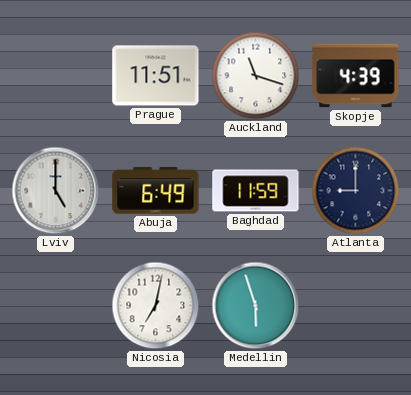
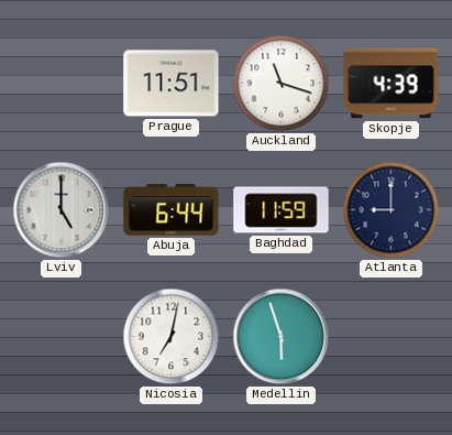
Abuja: 6:49 -> 6:44
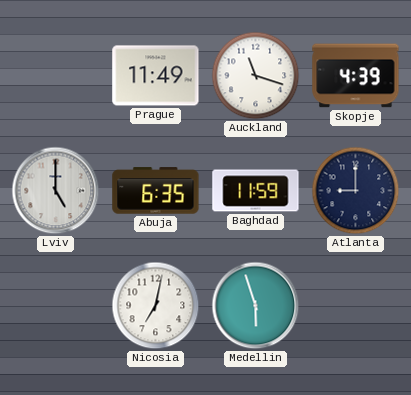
Prague: 11:51 -> 11:49
Abuja: 6:44 -> 6:35
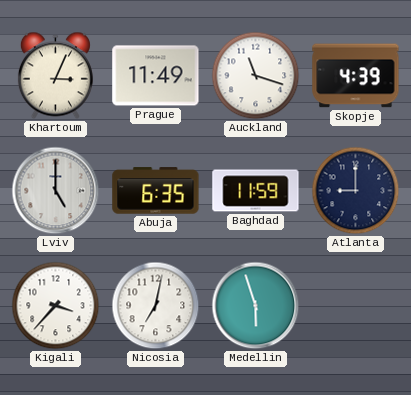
Khartoum: none -> 3:04
Kigali: none -> 3:37
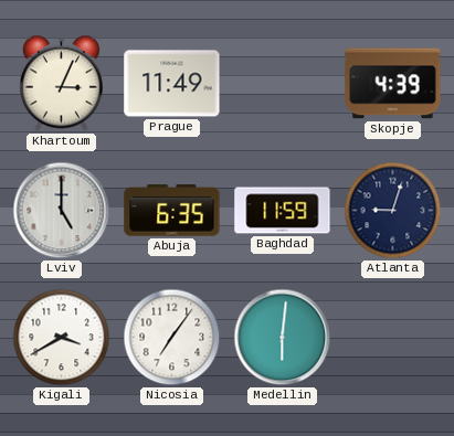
Auckland: 11:18 -> none
Atlanta: 9:00 -> 9:03
Kigali: 3:37 -> 3:40
Nicosia: 7:02 -> 7:06
Medellin: 5:57 -> 6:01
